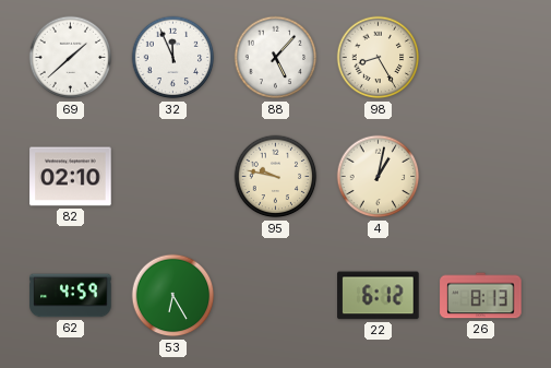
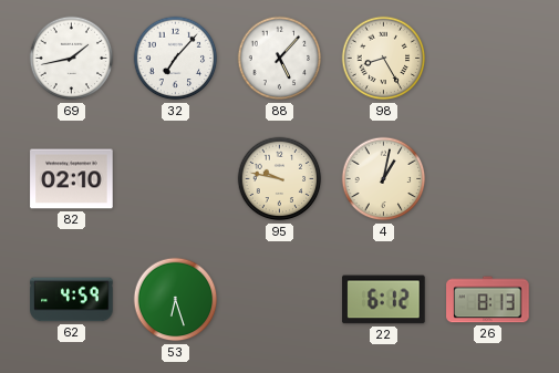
69: 1:38 -> 1:43
32: 11:56 -> 7:07
53: 6:25 -> 6:27
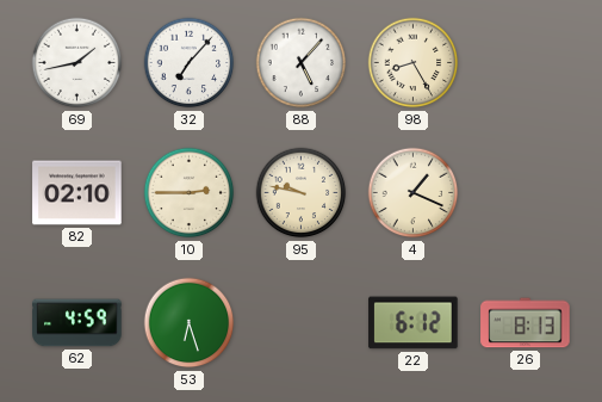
10: none -> 2:45
4: 1:02 -> 1:19
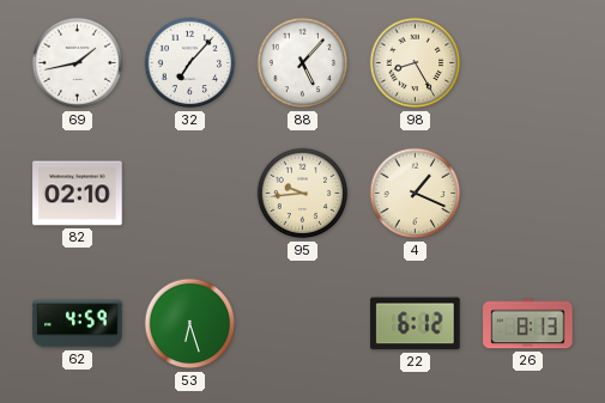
10: 2:45 -> none
95: 9:47 -> 9:44
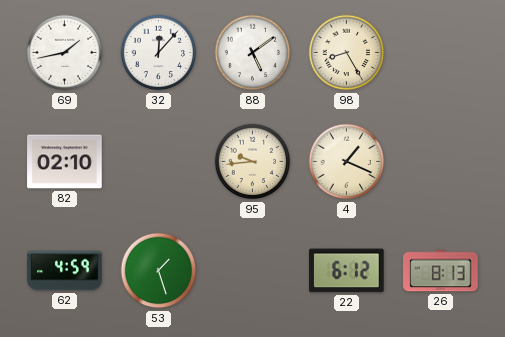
32: 7:07 -> 12:07
88: 5:07 -> 5:09
53: 6:27 -> 1:27
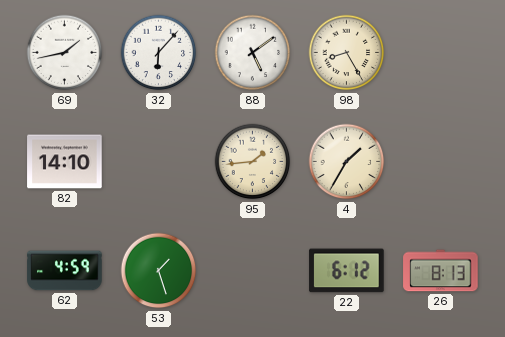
32: 12:07 -> 6:07
82: 02:10 -> 14:10
95: 9:44 -> 1:44
4: 1:19 -> 1:35
